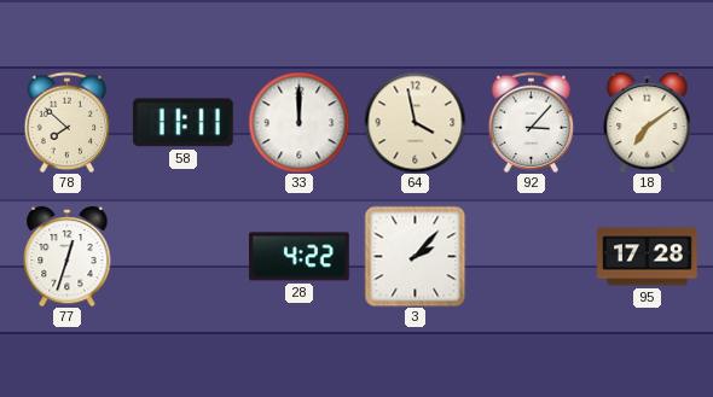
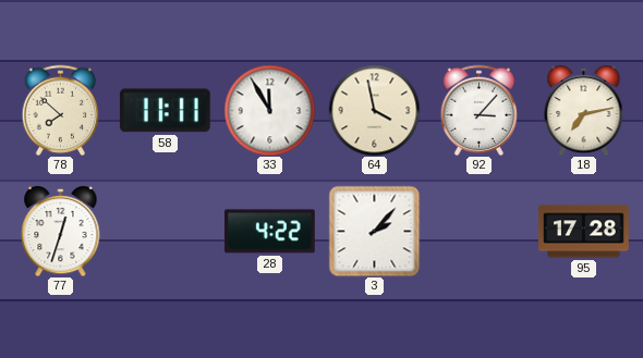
33: 12:00 -> 11:55
18: 7:09 -> 7:13
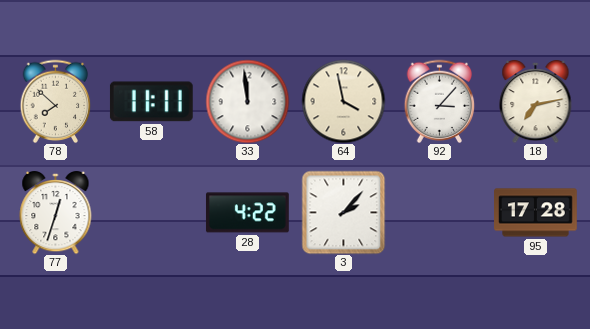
33: 11:55 -> 11:59
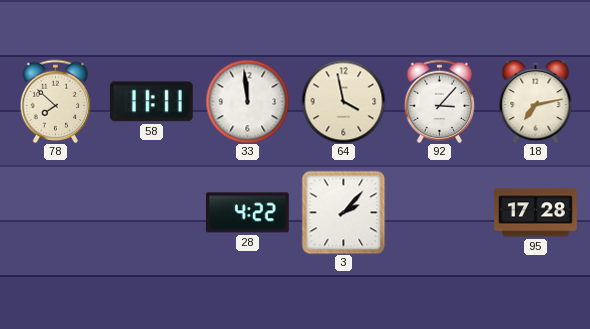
77: 12:33 -> none
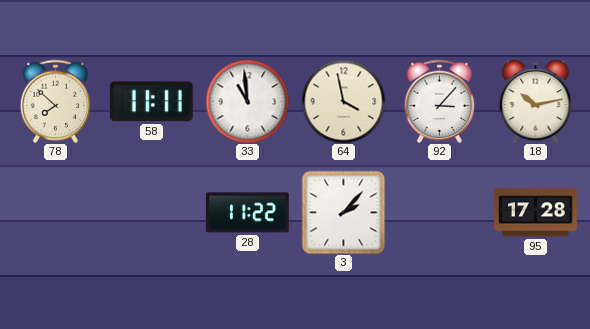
33: 11:59 -> 10:59
18: 7:13 -> 10:13
28: 4:22 -> 11:22
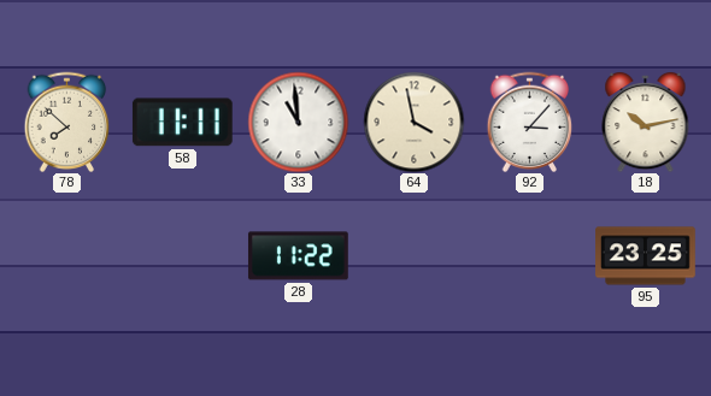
3: 2:07 -> none
95: 17:28 -> 23:25
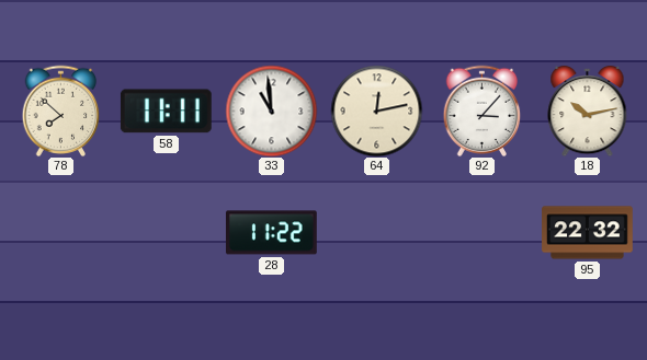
64: 3:58 -> 12:13
95: 23:25 -> 22:32
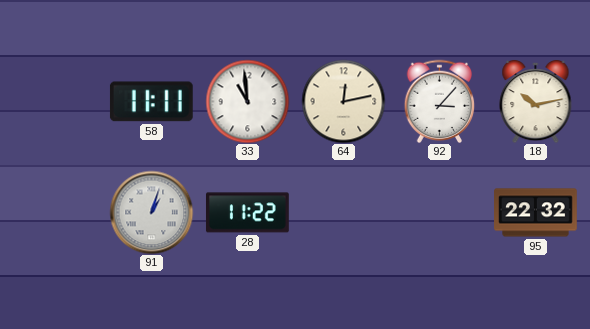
78: 7:52 -> none
91: none -> 1:03
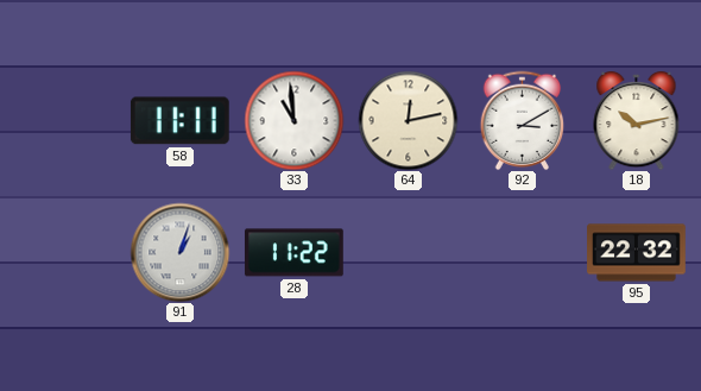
92: 3:07 -> 3:10
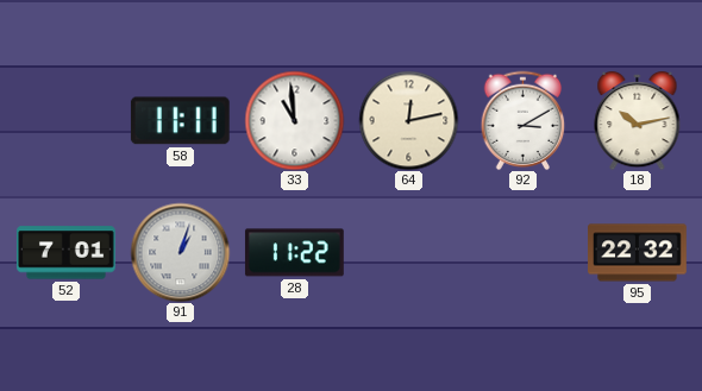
52: none -> 7:01
